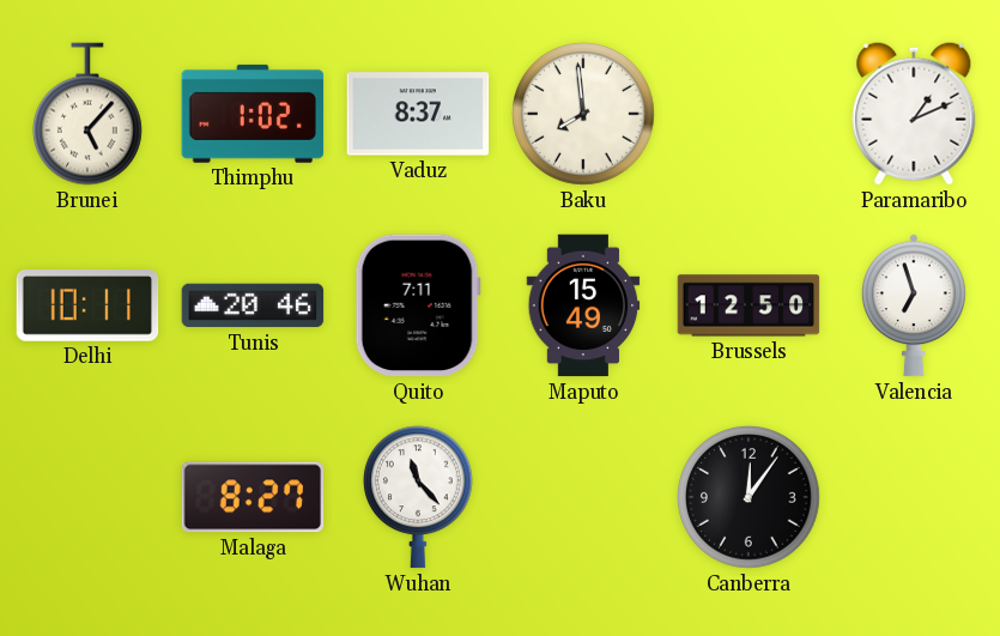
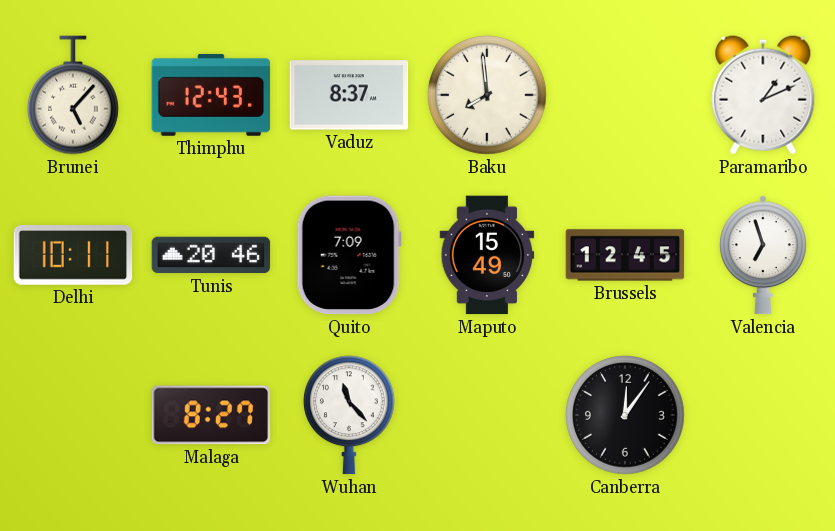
Thimphu: 1:02 -> 12:43
Quito: 7:11 -> 7:09
Brussels: 12:50 -> 12:45
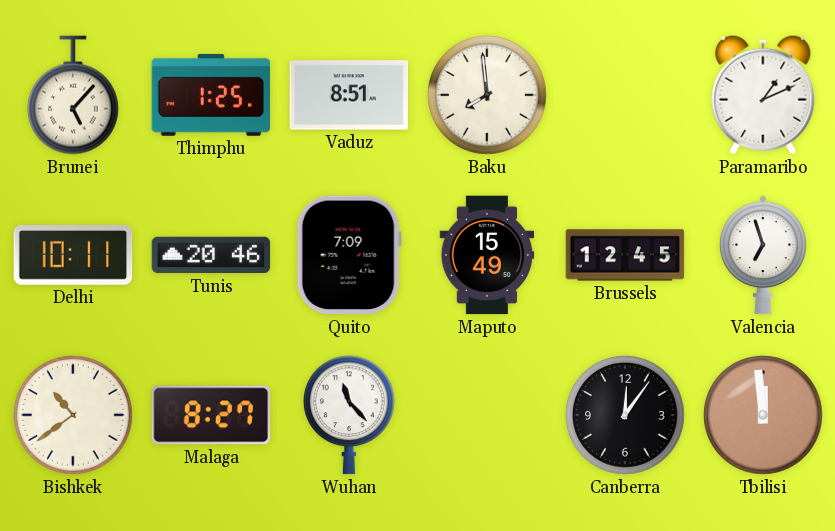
Thimphu: 12:43 -> 1:25
Vaduz: 8:37 -> 8:51
Bishkek: none -> 10:39
Tbilisi: none -> 11:59
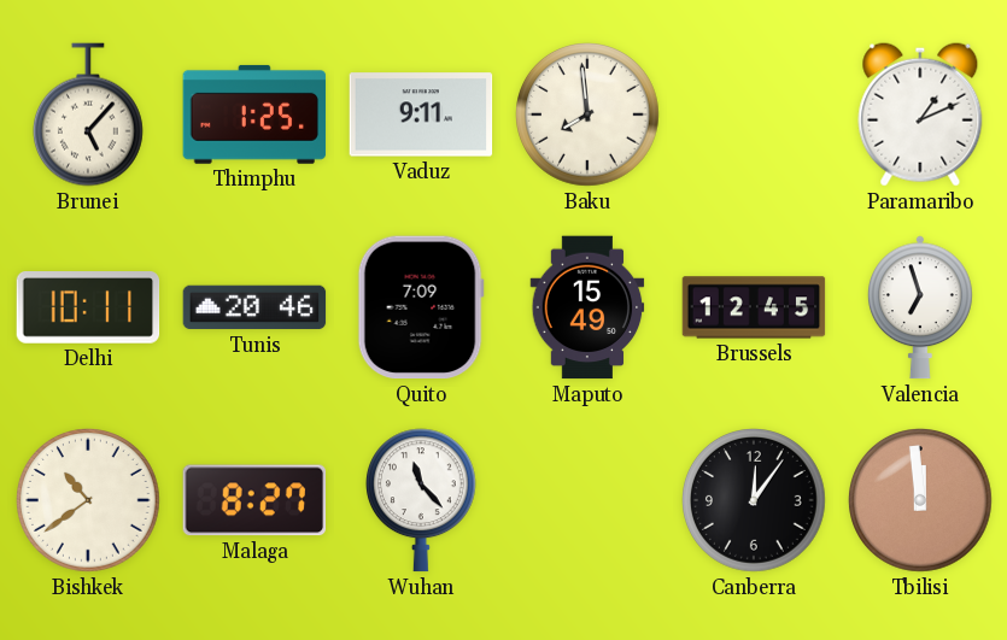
Vaduz: 8:51 -> 9:11
